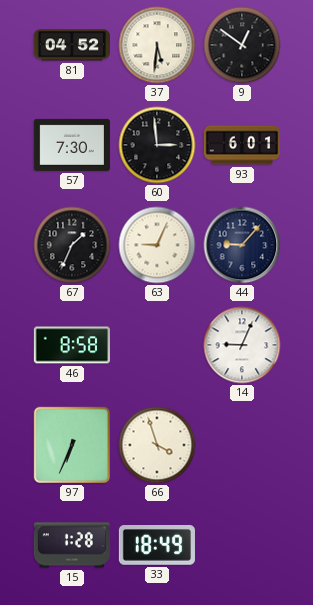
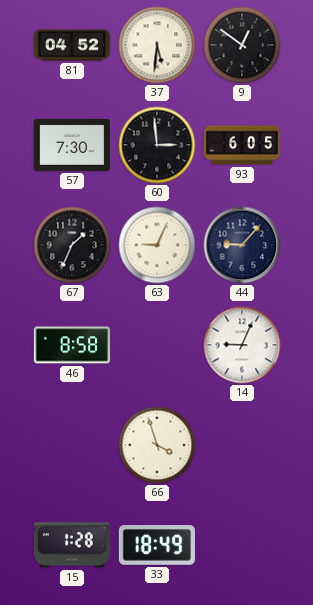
93: 6:01 -> 6:05
97: 6:34 -> none
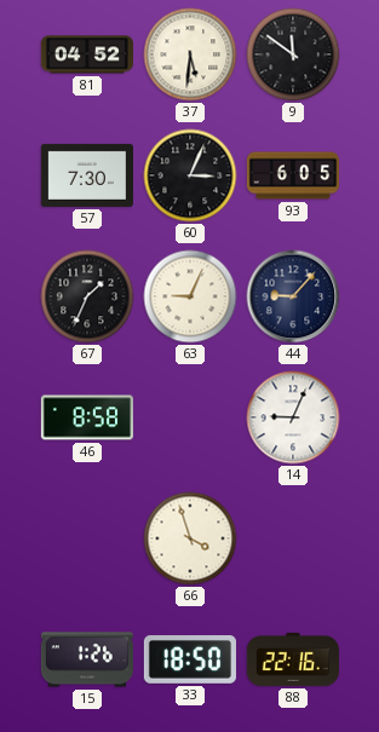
9: 12:51 -> 11:51
60: 2:59 -> 3:04
15: 1:28 -> 1:26
33: 18:49 -> 18:50
88: none -> 22:16
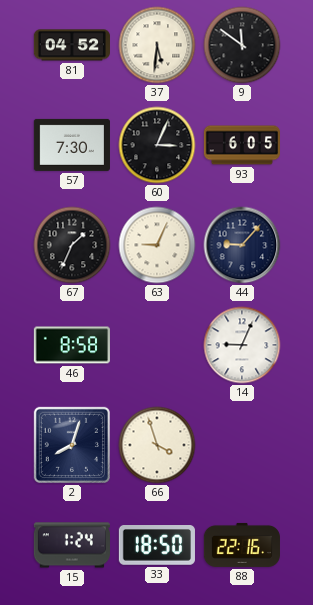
2: none -> 8:03
15: 1:26 -> 1:24
